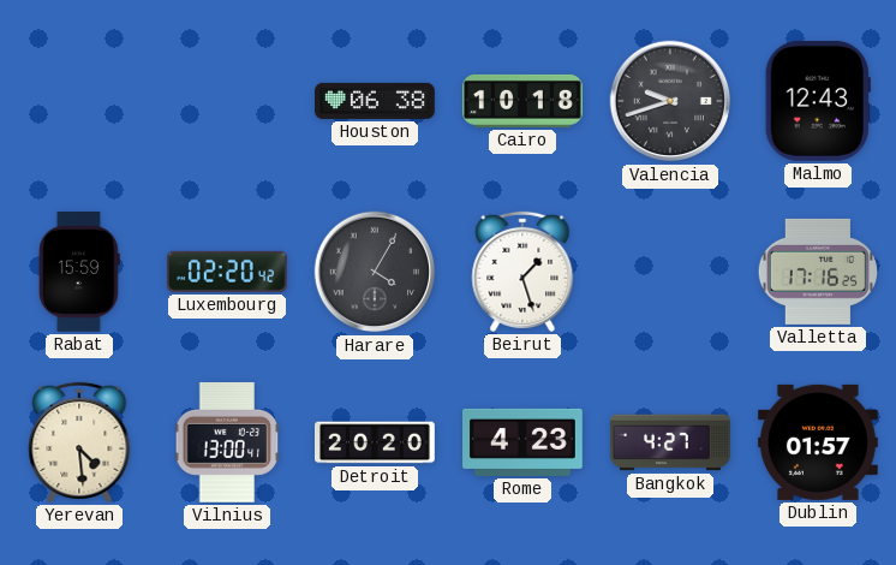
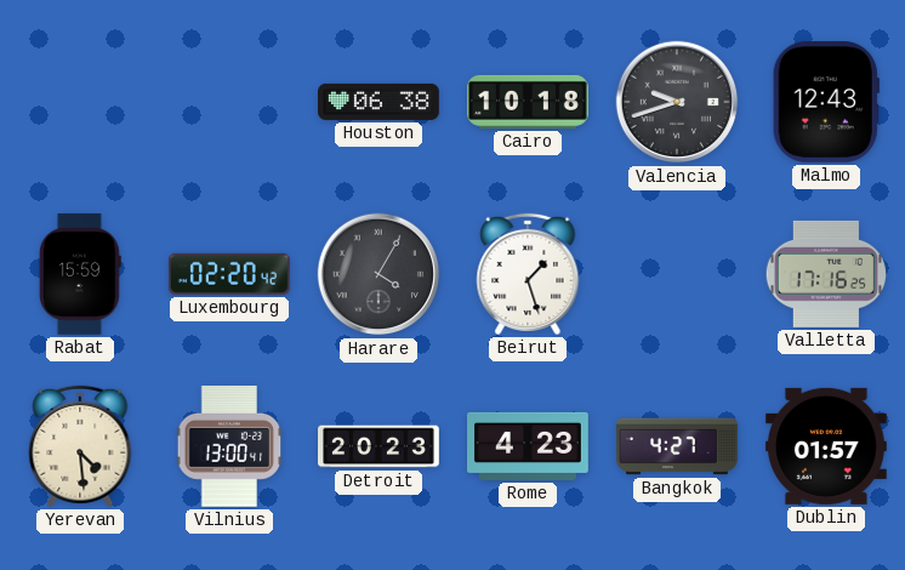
Detroit: 20:20 -> 20:23
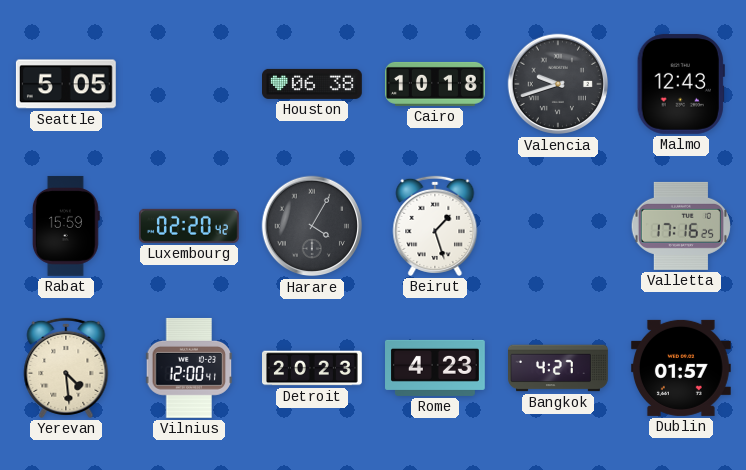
Seattle: none -> 5:05
Vilnius: 13:00 -> 12:00
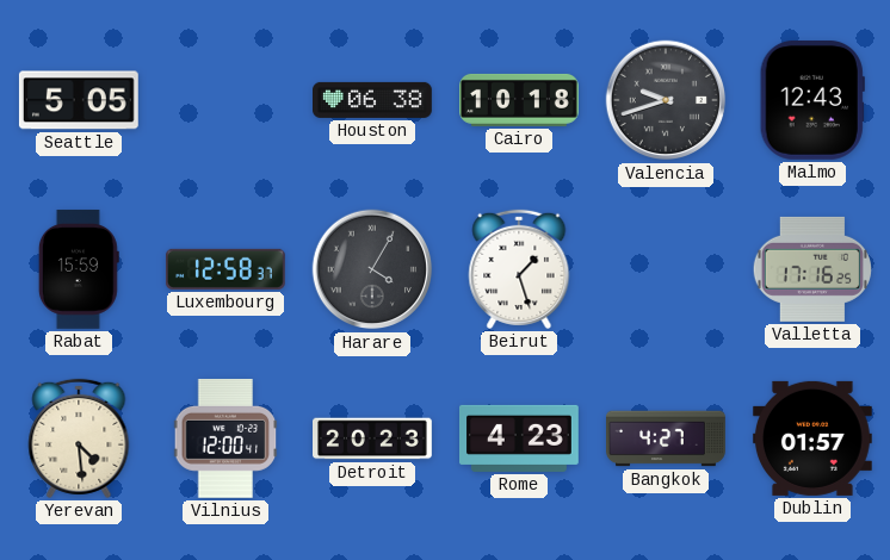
Luxembourg: 02:20 -> 12:58
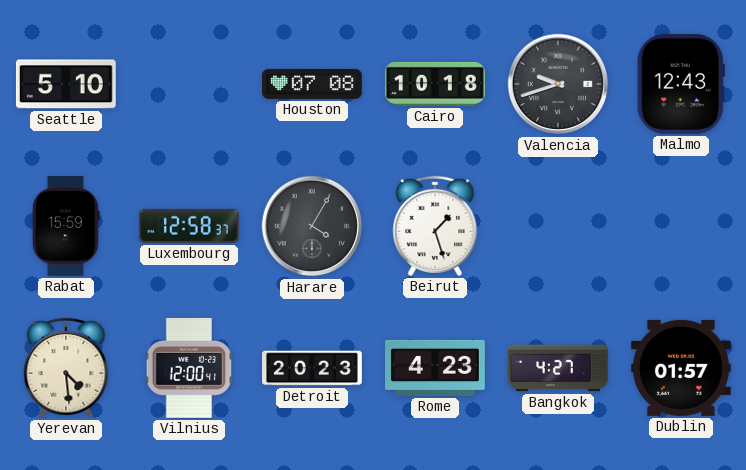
Seattle: 5:05 -> 5:10
Houston: 06:38 -> 07:08
Valletta: 17:16 -> none
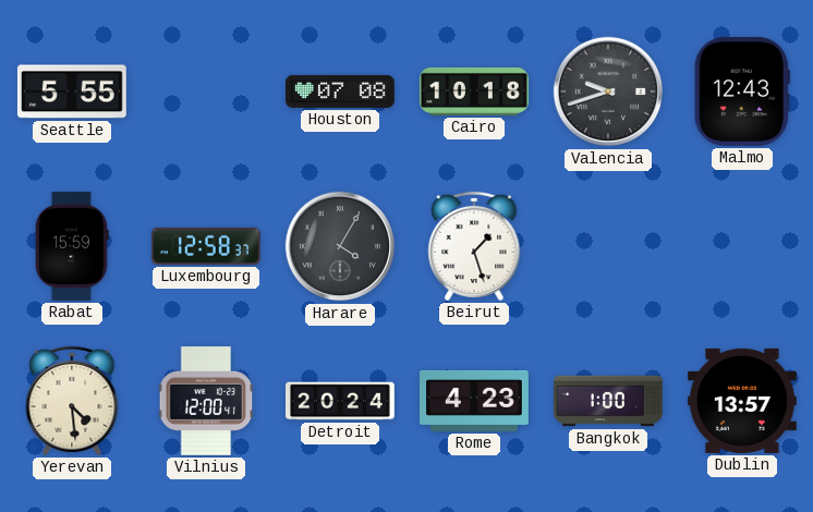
Seattle: 5:10 -> 5:55
Detroit: 20:23 -> 20:24
Bangkok: 4:27 -> 1:00
Dublin: 01:57 -> 13:57
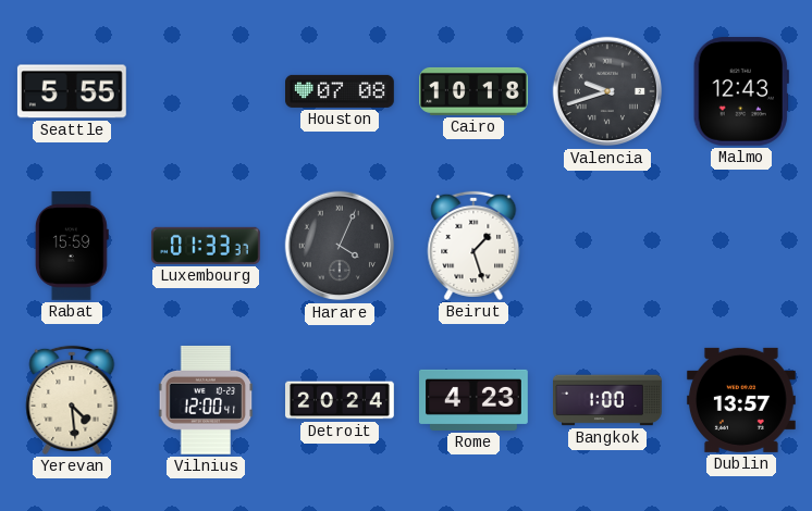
Luxembourg: 12:58 -> 01:33
Harare: 4:05 -> 4:04
